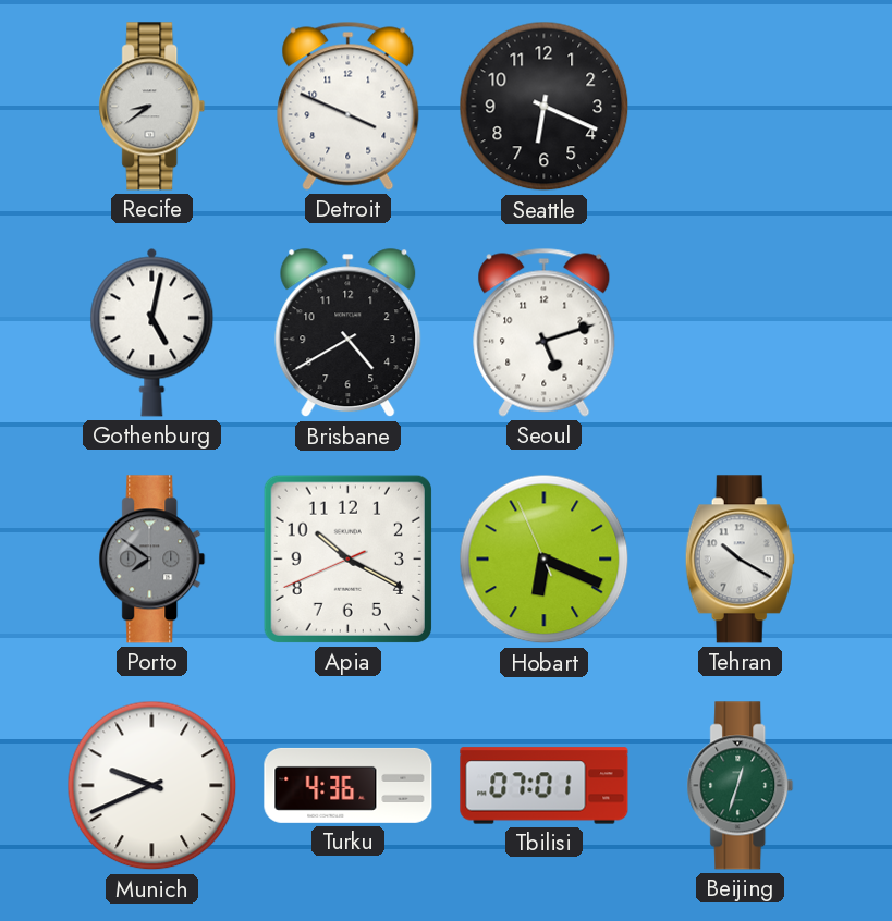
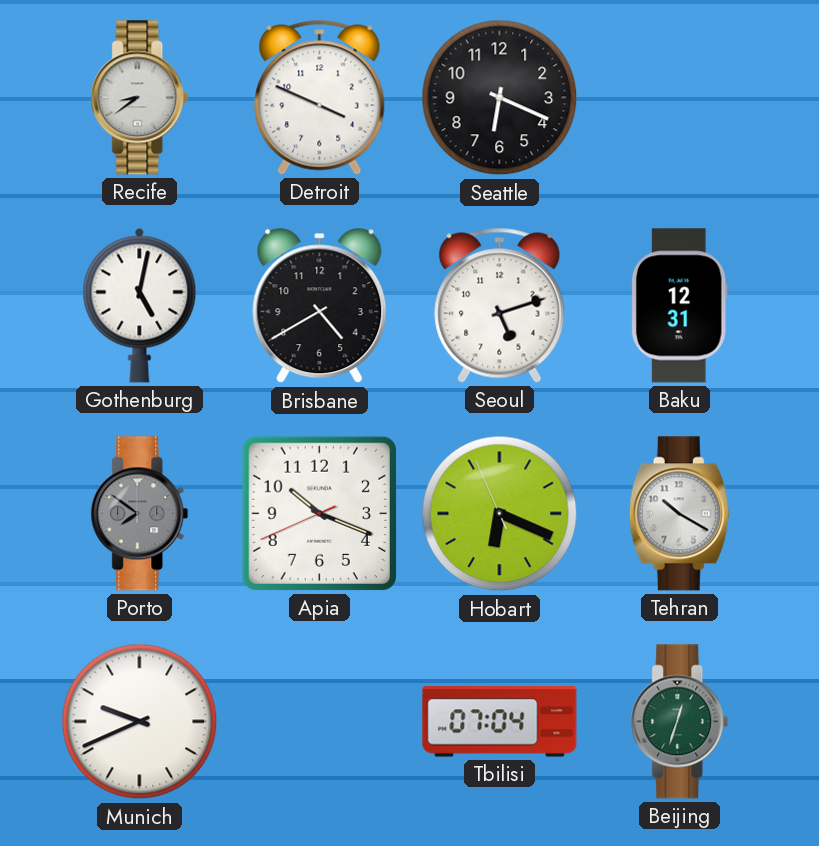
Baku: none -> 12:31
Apia: 10:19 -> 10:18
Turku: 4:36 -> none
Tbilisi: 07:01 -> 07:04
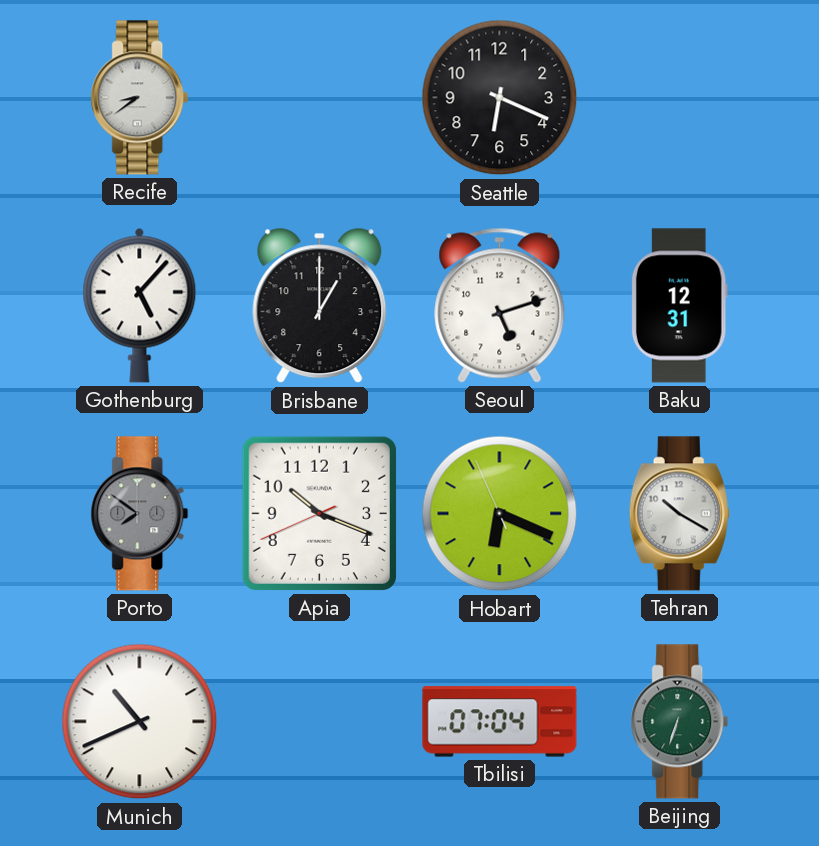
Detroit: 3:49 -> none
Gothenburg: 5:02 -> 5:07
Brisbane: 4:40 -> 1:00
Munich: 9:41 -> 10:41
Beijing: 12:33 -> 6:33
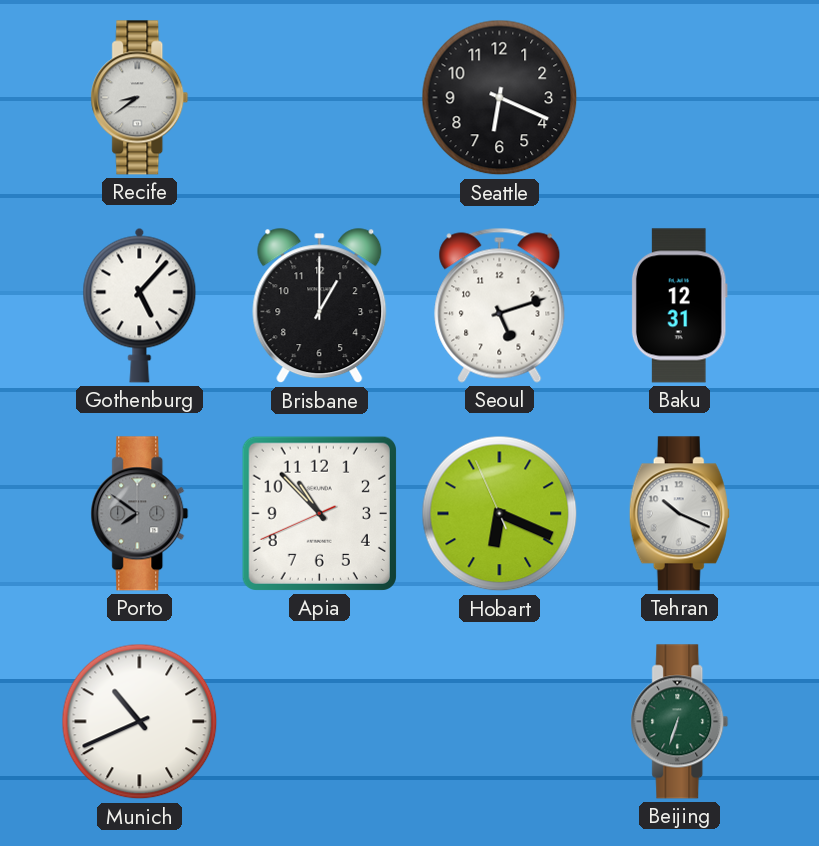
Apia: 10:18 -> 10:52
Tehran: 10:20 -> 10:19
Tbilisi: 07:04 -> none
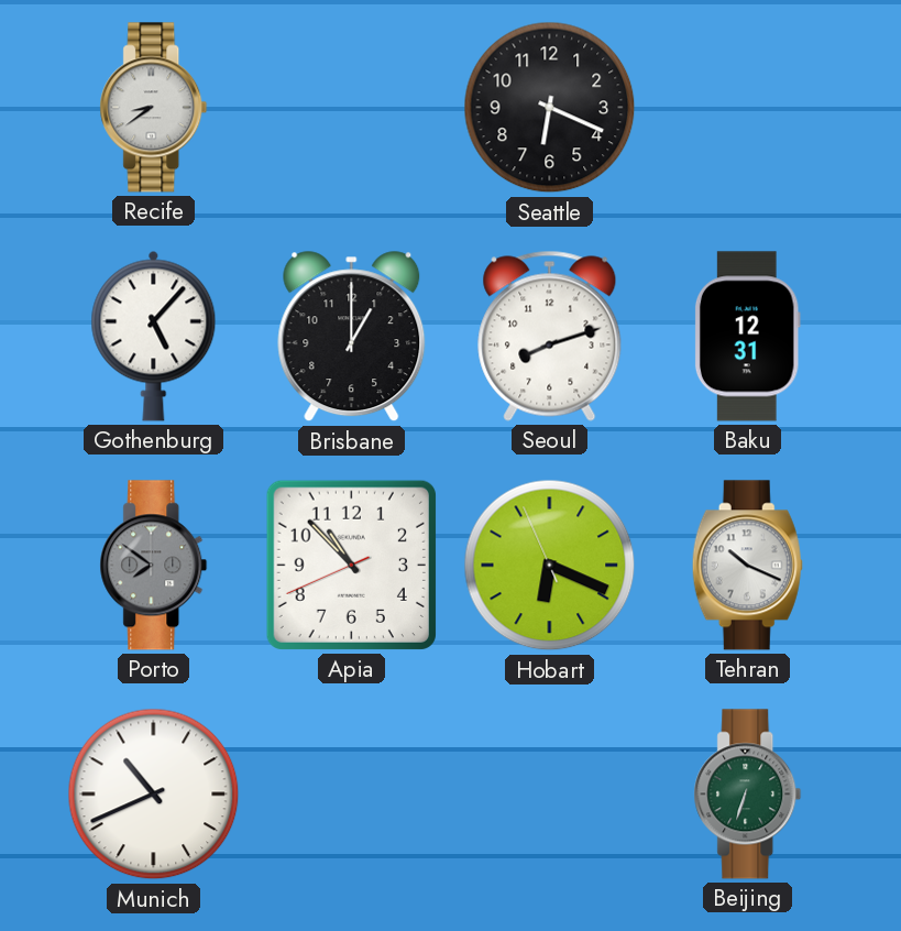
Seoul: 5:12 -> 8:12
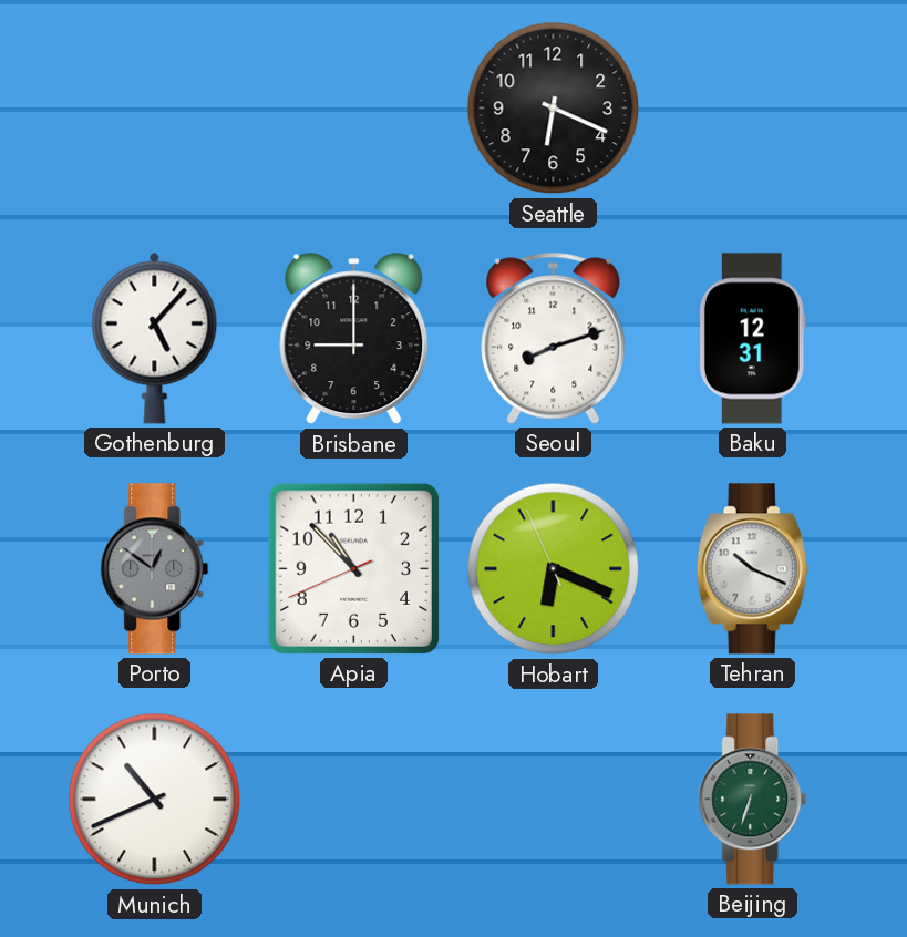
Recife: 8:39 -> none
Brisbane: 1:00 -> 9:00
Porto: 7:51 -> 12:51
